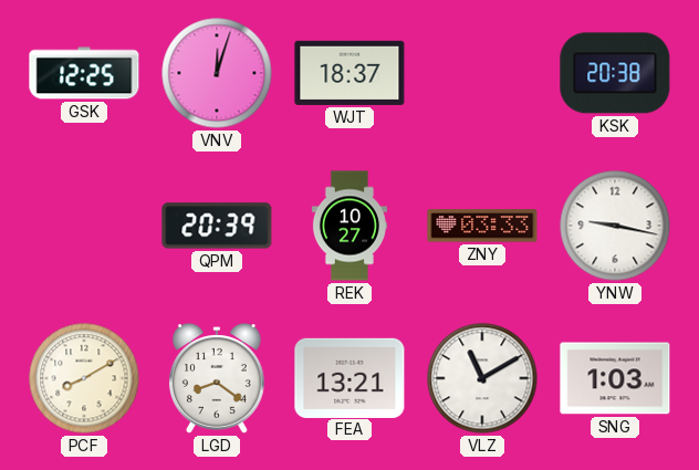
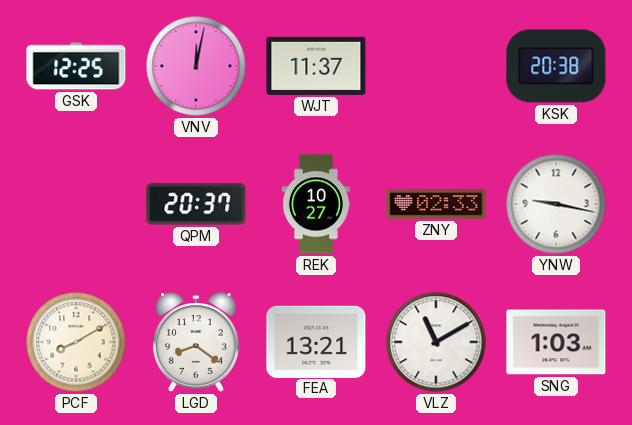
VNV: 12:03 -> 12:02
WJT: 18:37 -> 11:37
QPM: 20:39 -> 20:37
ZNY: 03:33 -> 02:33
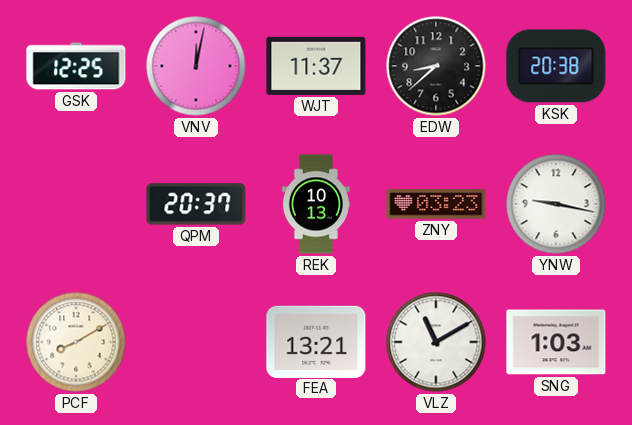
EDW: none -> 8:38
REK: 10:27 -> 10:13
ZNY: 02:33 -> 03:23
LGD: 8:21 -> none
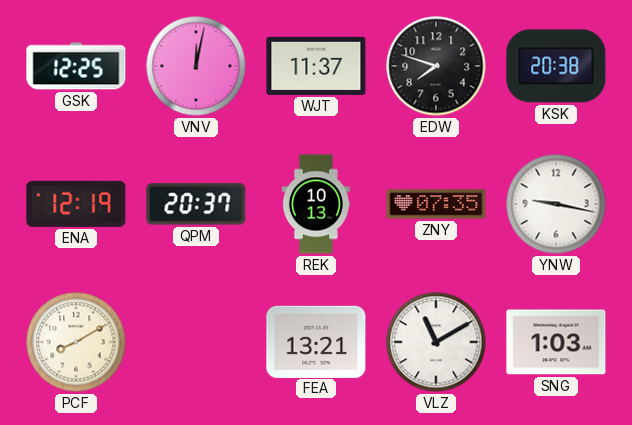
EDW: 8:38 -> 7:48
ENA: none -> 12:19
ZNY: 03:23 -> 07:35
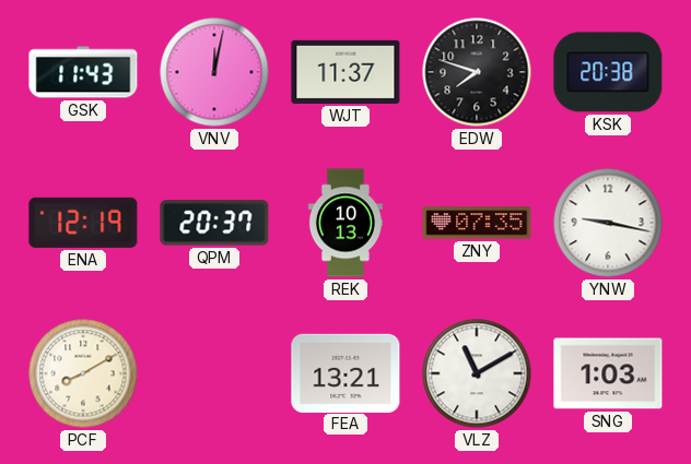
GSK: 12:25 -> 11:43
